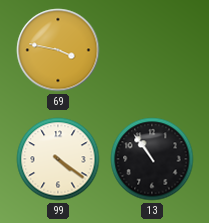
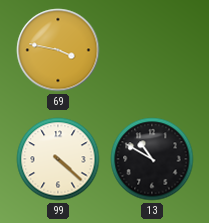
99: 4:21 -> 4:22
13: 10:54 -> 10:50
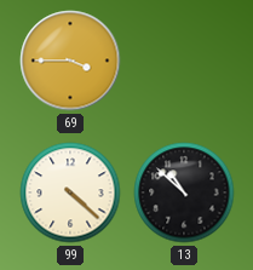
69: 3:47 -> 3:45
13: 10:50 -> 10:52
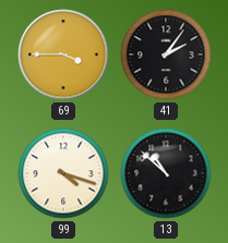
41: none -> 2:06
99: 4:22 -> 4:18
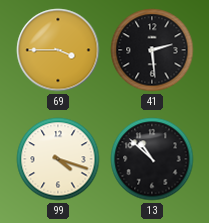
41: 2:06 -> 2:29
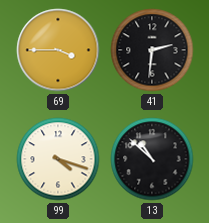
41: 2:29 -> 2:31
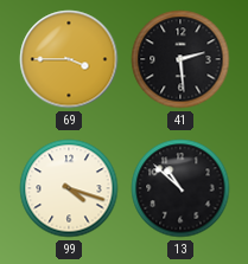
41: 2:31 -> 2:29
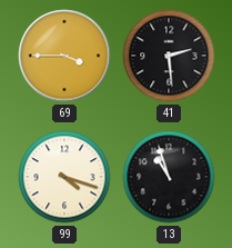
13: 10:52 -> 10:57
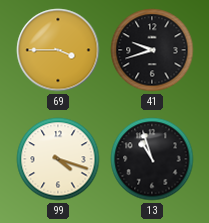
41: 2:29 -> 9:42
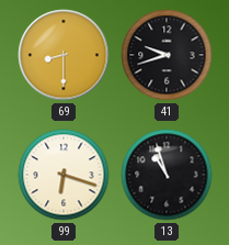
69: 3:45 -> 8:30
99: 4:18 -> 6:18
